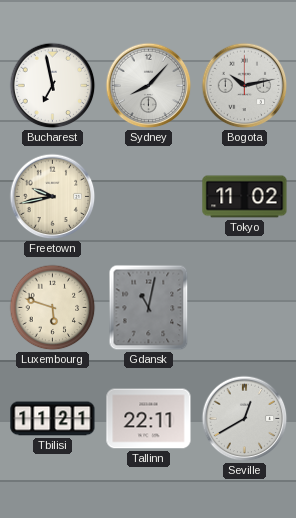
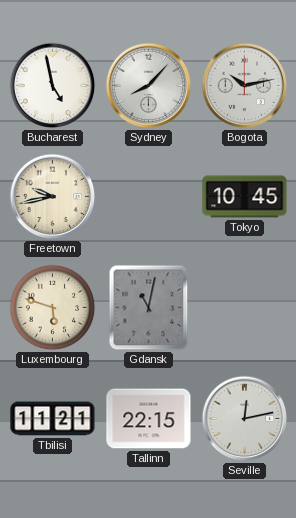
Bucharest: 6:58 -> 4:58
Tokyo: 11:02 -> 10:45
Tallinn: 22:11 -> 22:15
Seville: 12:40 -> 12:13
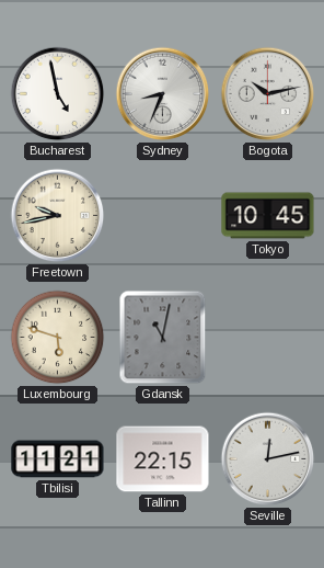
Sydney: 8:07 -> 8:34
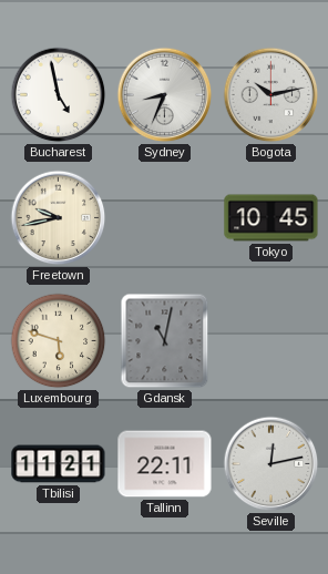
Tallinn: 22:15 -> 22:11
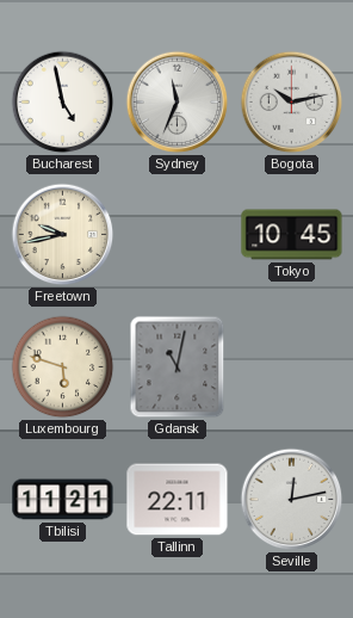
Sydney: 8:34 -> 11:34
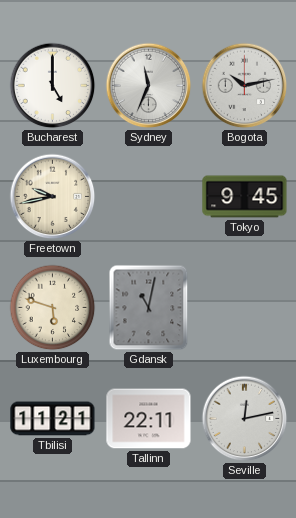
Bucharest: 4:58 -> 5:00
Tokyo: 10:45 -> 9:45
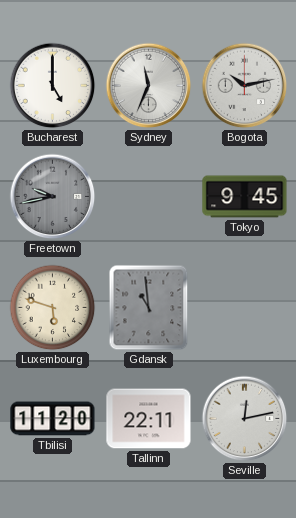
Freetown dial: cream -> grey
Gdansk: 11:02 -> 10:59
Tbilisi: 11:21 -> 11:20
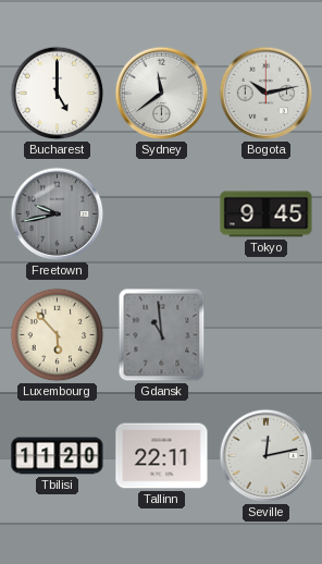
Sydney: 11:34 -> 11:39
Luxembourg: 5:48 -> 5:53
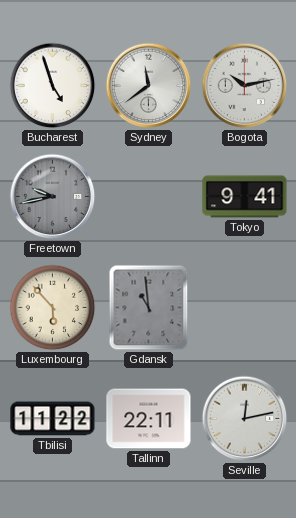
Bucharest: 5:00 -> 4:57
Tokyo: 9:45 -> 9:41
Tbilisi: 11:20 -> 11:22
